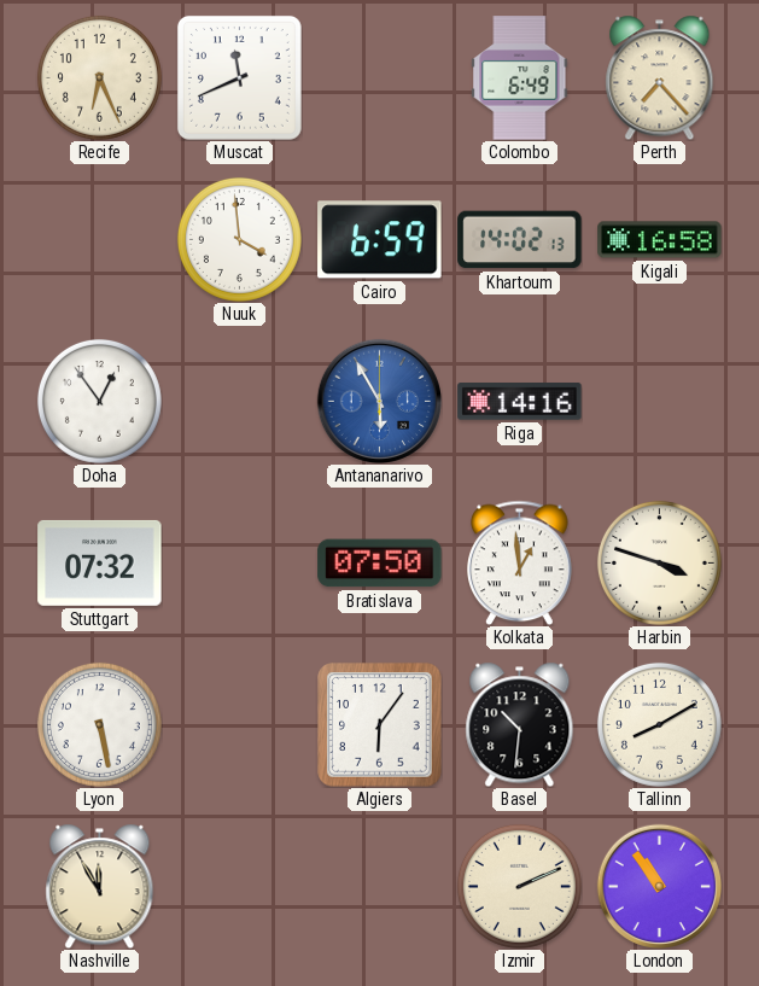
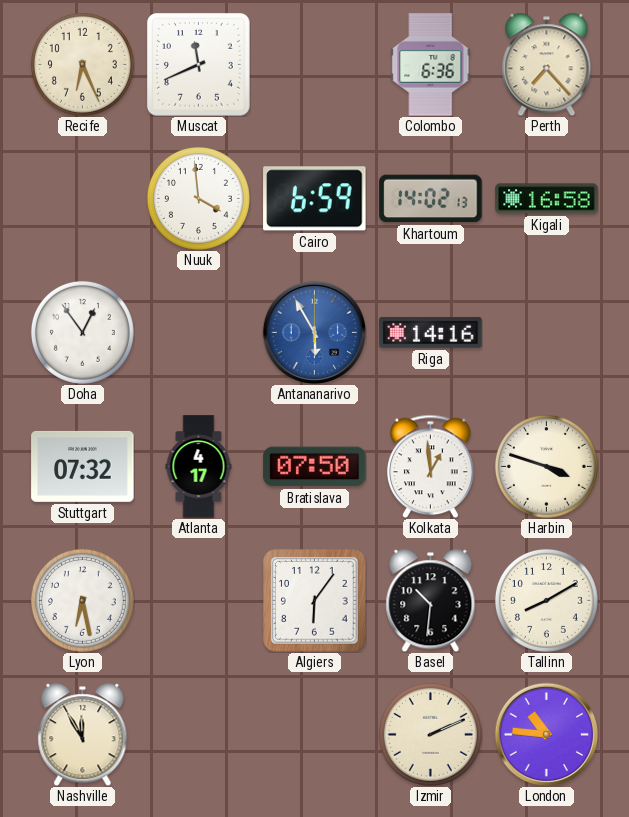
Colombo: 6:49 -> 6:36
Atlanta: none -> 4:17
Lyon: 5:28 -> 6:28
London: 10:54 -> 10:46
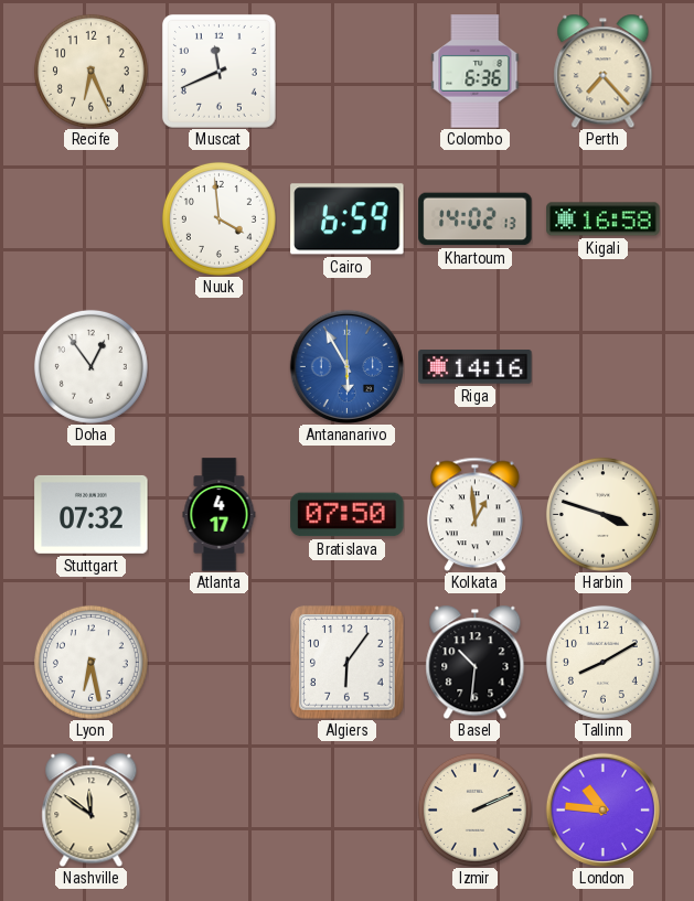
Nashville: 11:55 -> 11:51
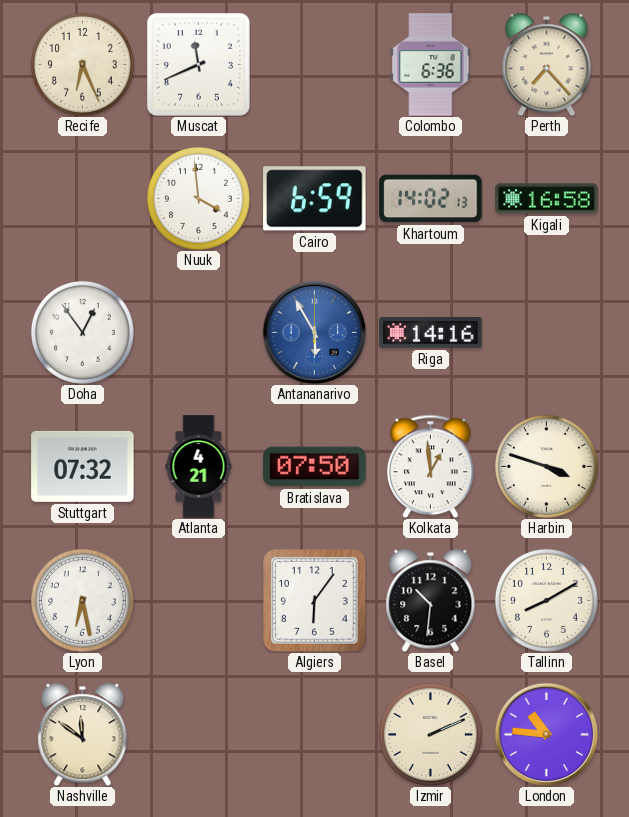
Atlanta: 4:17 -> 4:21
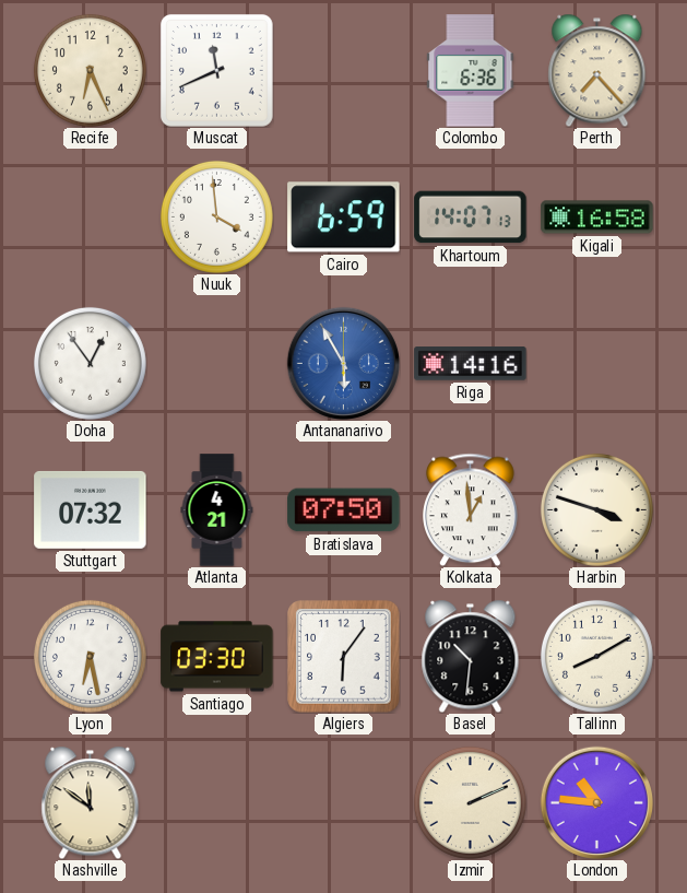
Khartoum: 14:02 -> 14:07
Santiago: none -> 03:30
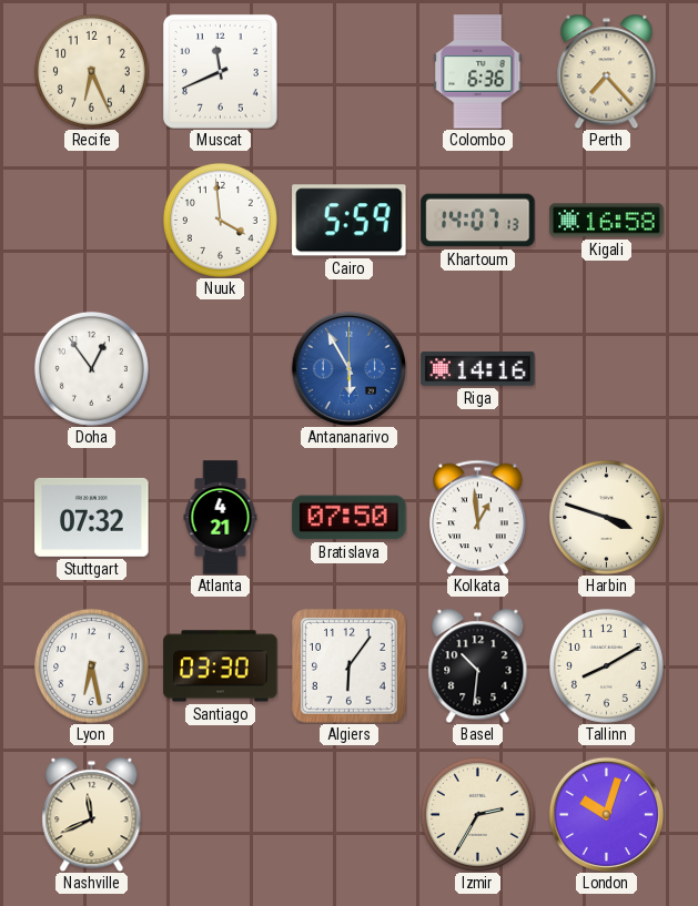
Cairo: 6:59 -> 5:59
Nashville: 11:51 -> 11:41
Izmir: 2:11 -> 2:35
London: 10:46 -> 10:03
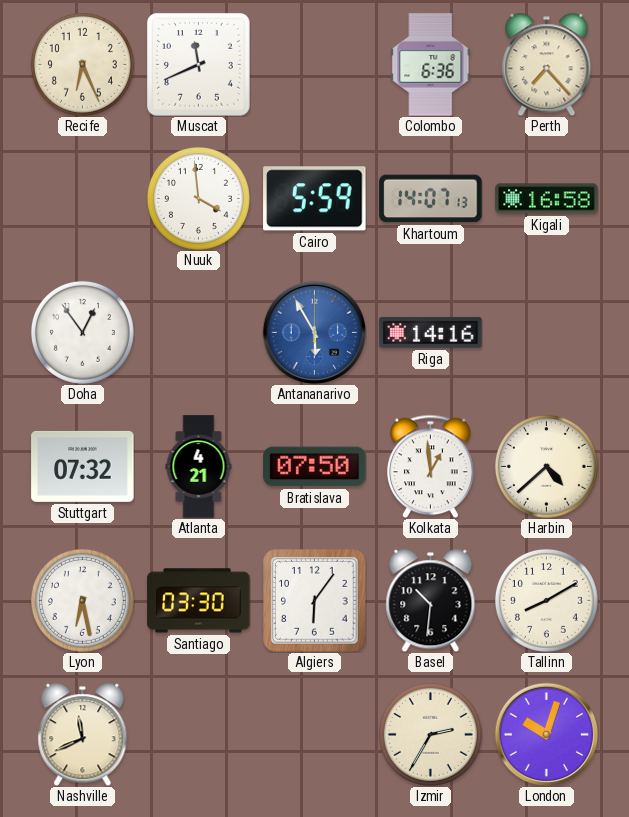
Harbin: 3:48 -> 4:38
